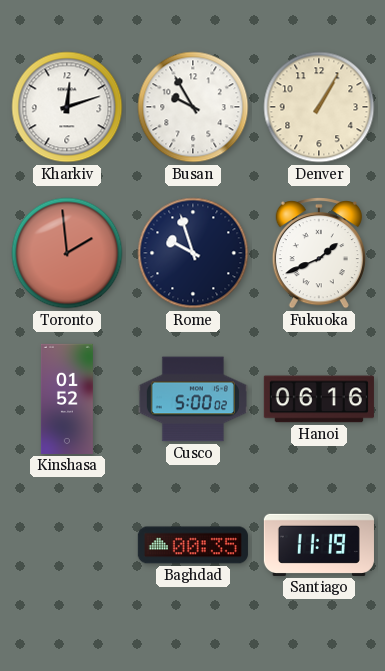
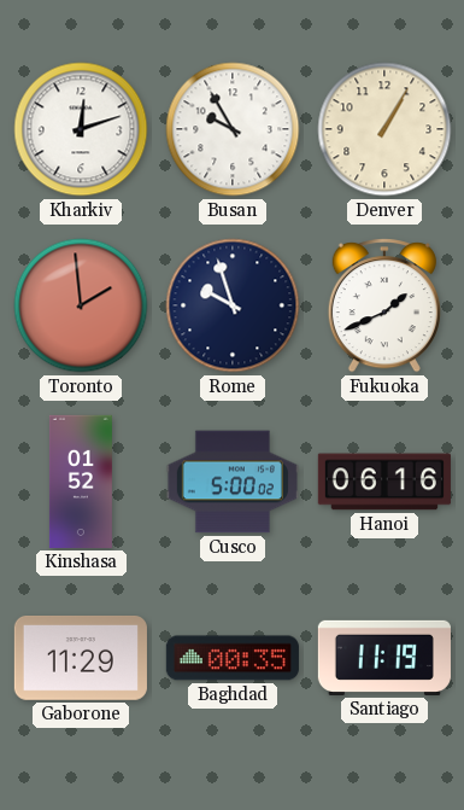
Gaborone: none -> 11:29
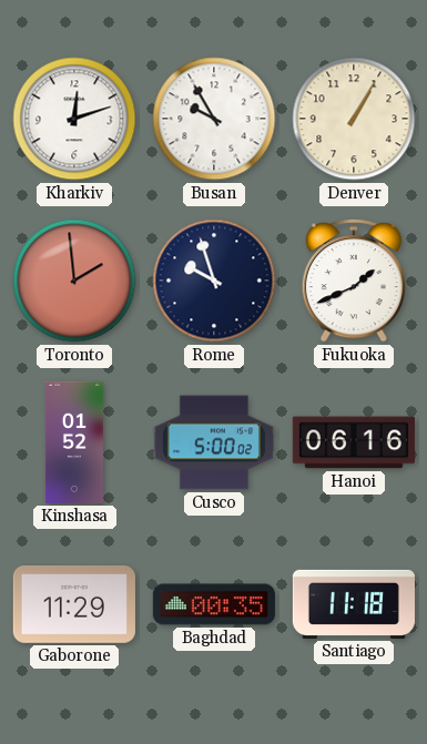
Santiago: 11:19 -> 11:18
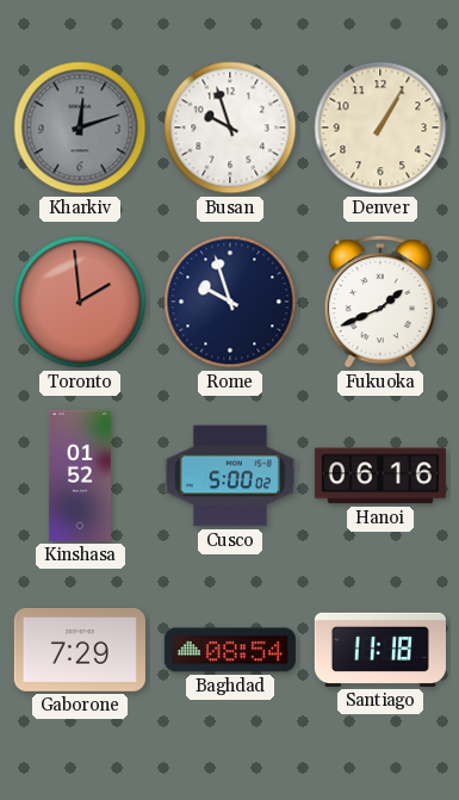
Kharkiv dial: white -> grey
Busan: 9:55 -> 9:57
Gaborone: 11:29 -> 7:29
Baghdad: 00:35 -> 08:54
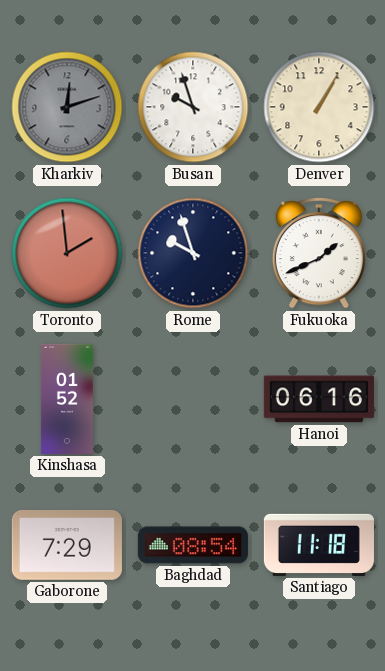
Cusco: 5:00 -> none
